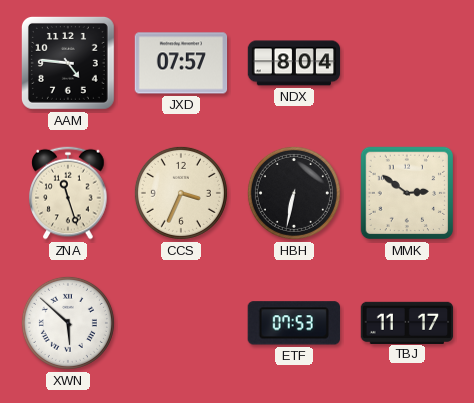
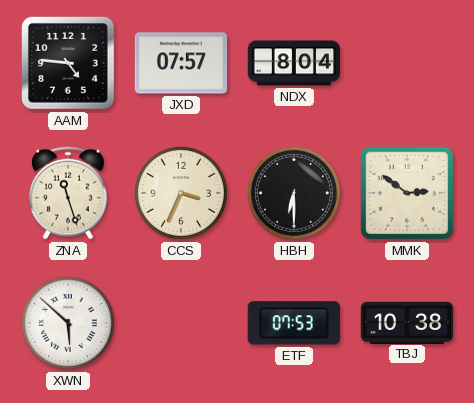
HBH: 6:32 -> 6:30
TBJ: 11:17 -> 10:38
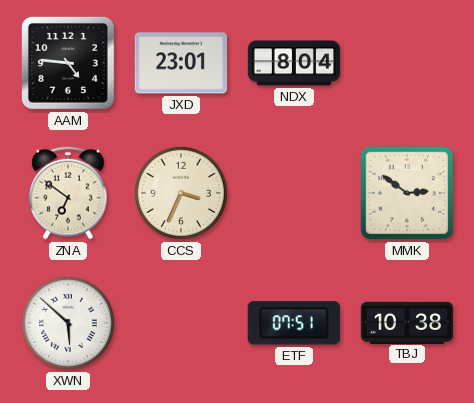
JXD: 07:57 -> 23:01
ZNA: 11:27 -> 6:51
HBH: 6:30 -> none
ETF: 07:53 -> 07:51
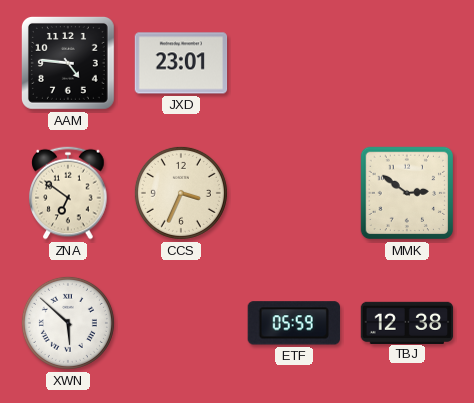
NDX: 8:04 -> none
ETF: 07:51 -> 05:59
TBJ: 10:38 -> 12:38
